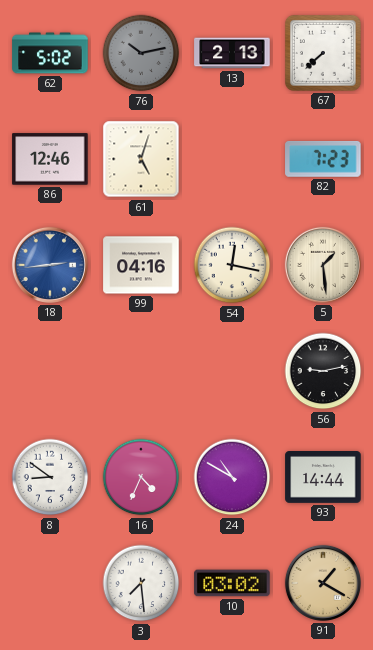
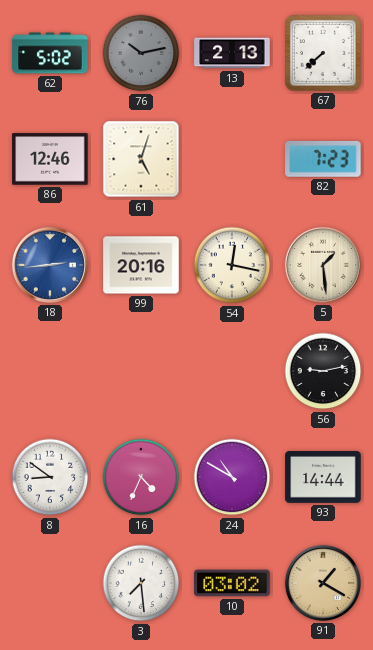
99: 04:16 -> 20:16
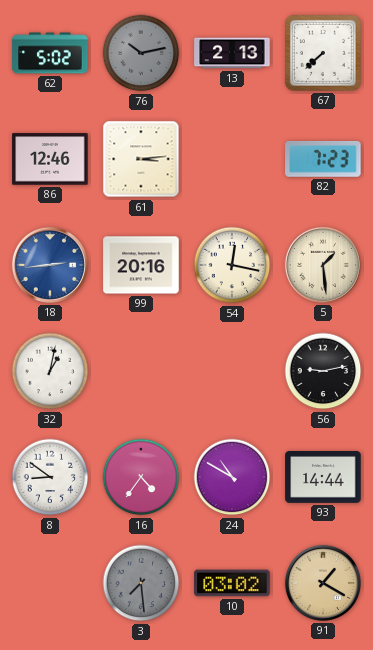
61: 5:03 -> 3:14
32: none -> 1:02
16: 4:34 -> 4:36
3 dial: white -> grey
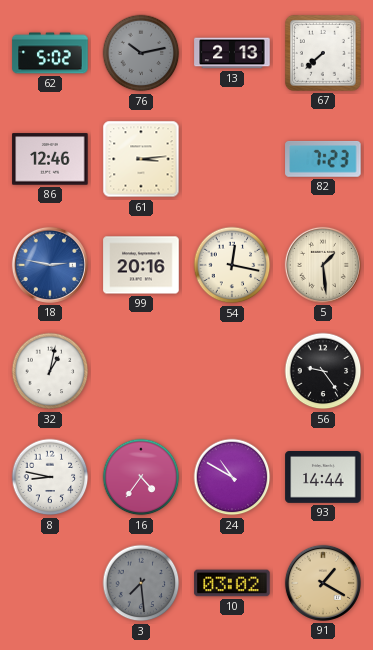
18: 2:44 -> 2:47
56: 9:13 -> 9:24
8: 8:51 -> 8:47
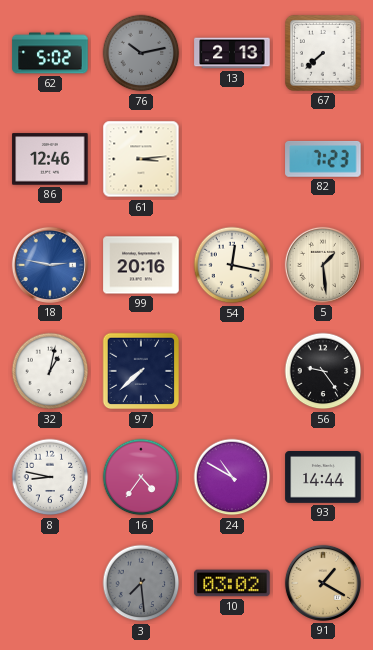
97: none -> 7:38
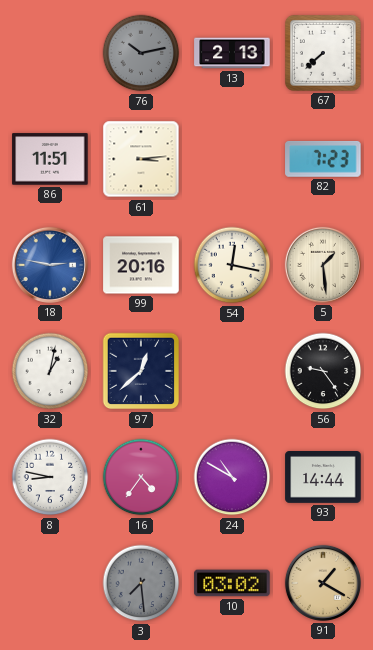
62: 5:02 -> none
86: 12:46 -> 11:51
97: 7:38 -> 12:38
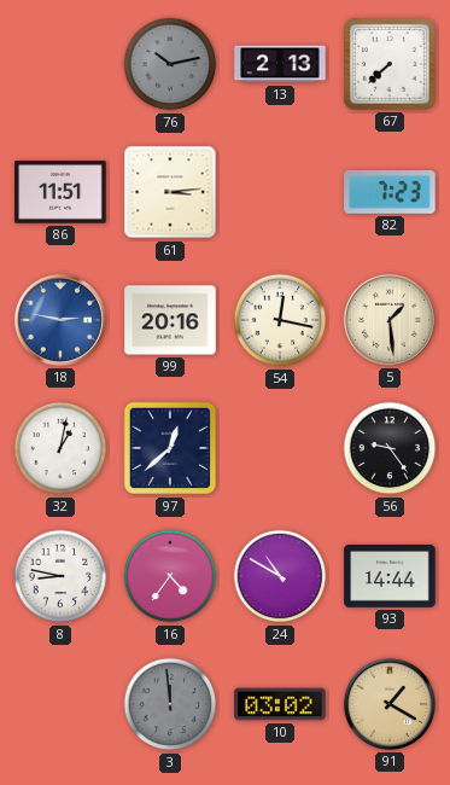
3: 7:29 -> 11:59
